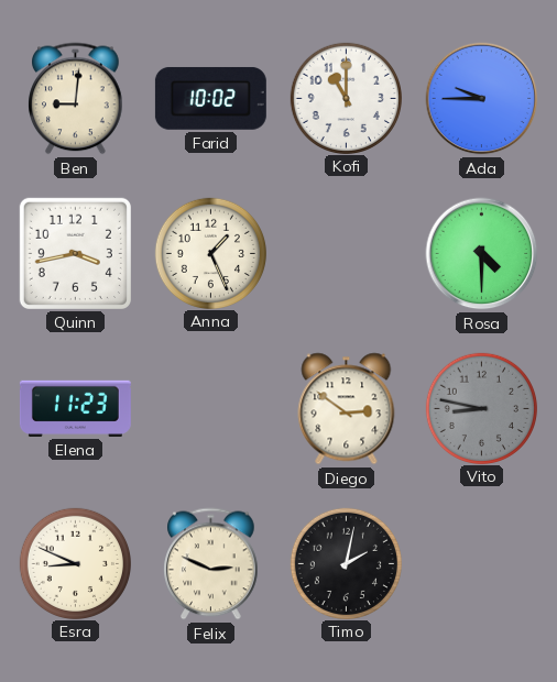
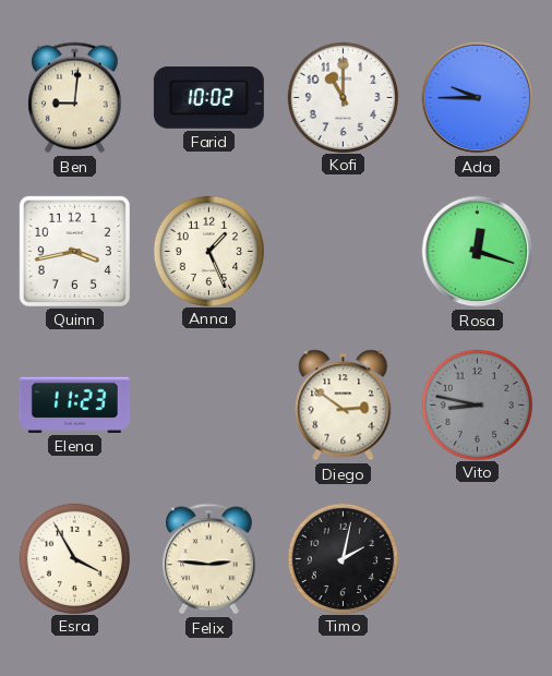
Rosa: 4:30 -> 12:18
Esra: 8:49 -> 3:55
Felix: 2:49 -> 2:46
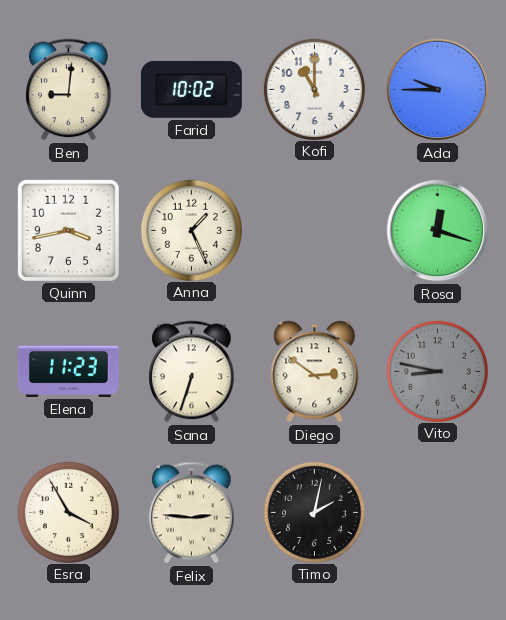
Sana: none -> 6:33
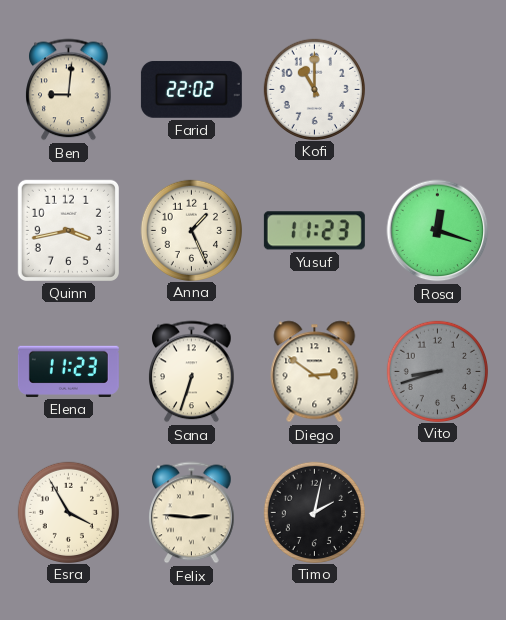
Farid: 10:02 -> 22:02
Ada: 9:45 -> none
Yusuf: none -> 11:23
Vito: 8:47 -> 8:42
